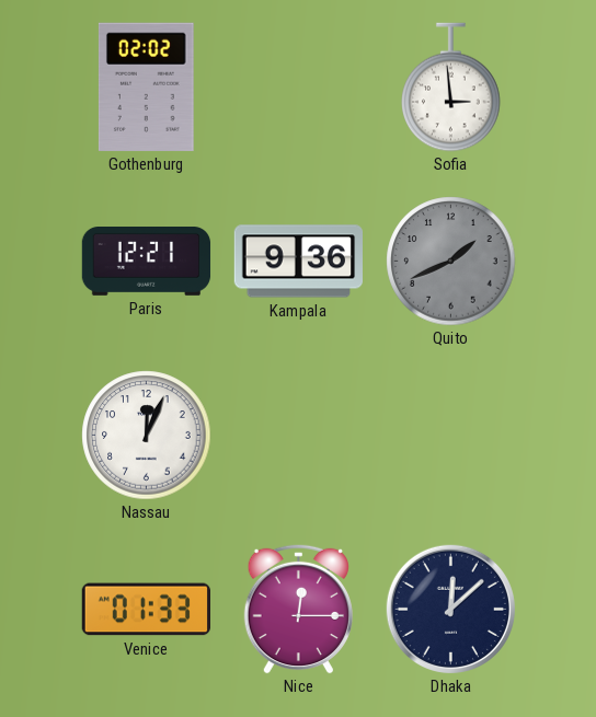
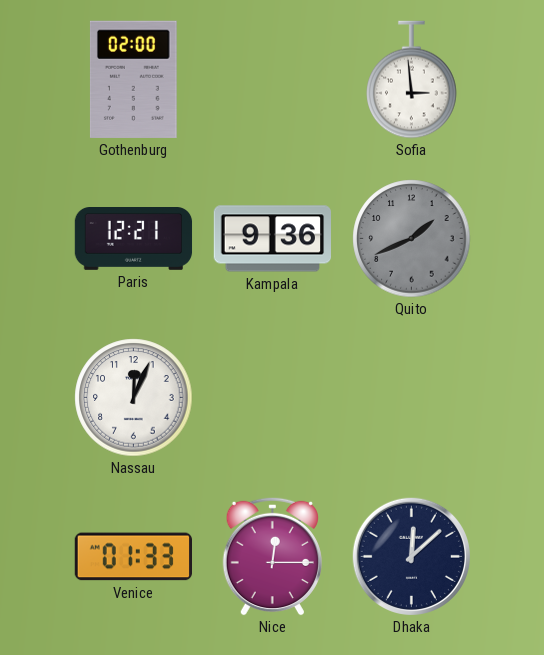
Gothenburg: 02:02 -> 02:00
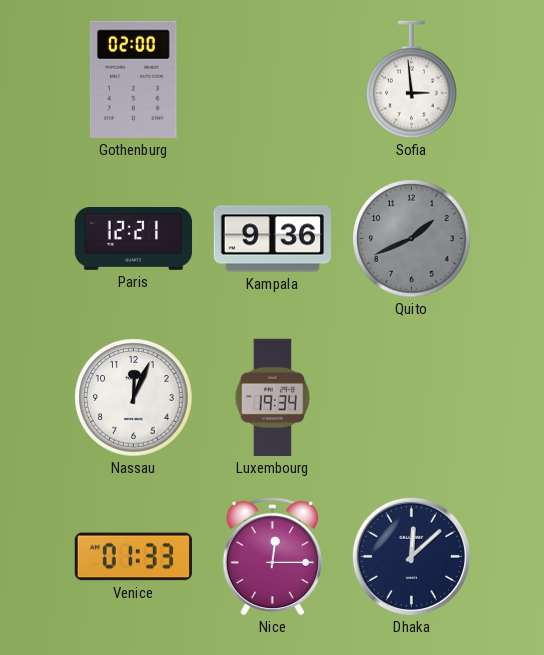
Luxembourg: none -> 19:34
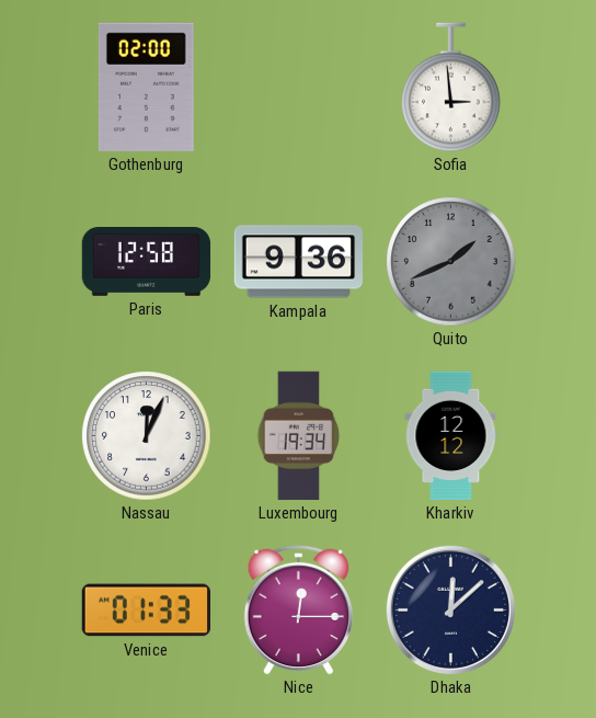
Paris: 12:21 -> 12:58
Kharkiv: none -> 12:12
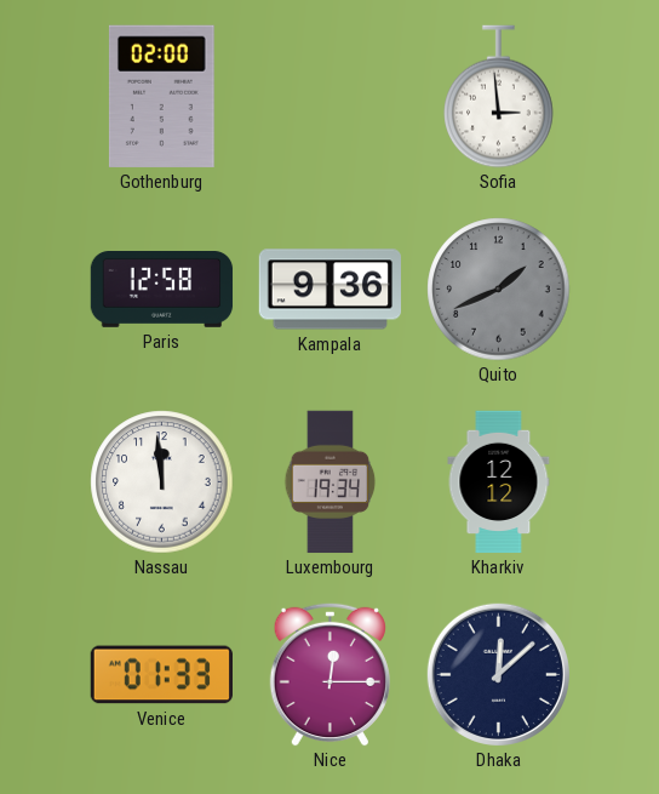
Nassau: 12:04 -> 11:59
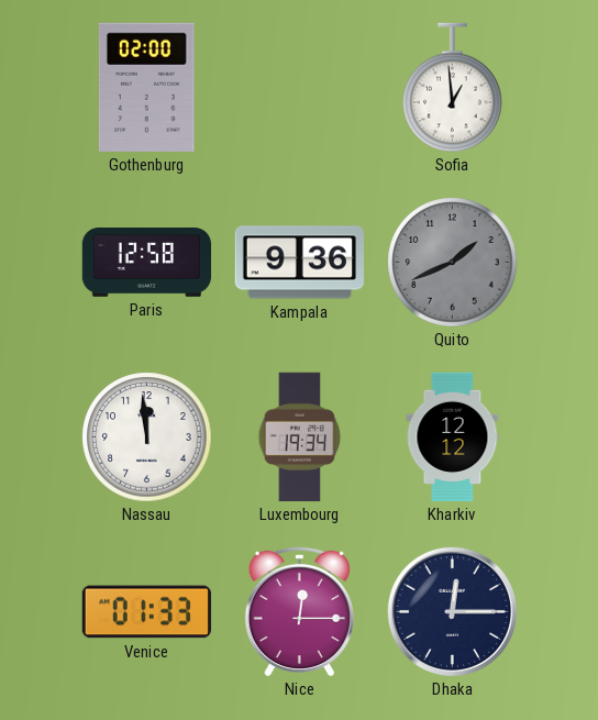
Sofia: 2:59 -> 12:59
Dhaka: 12:08 -> 12:15
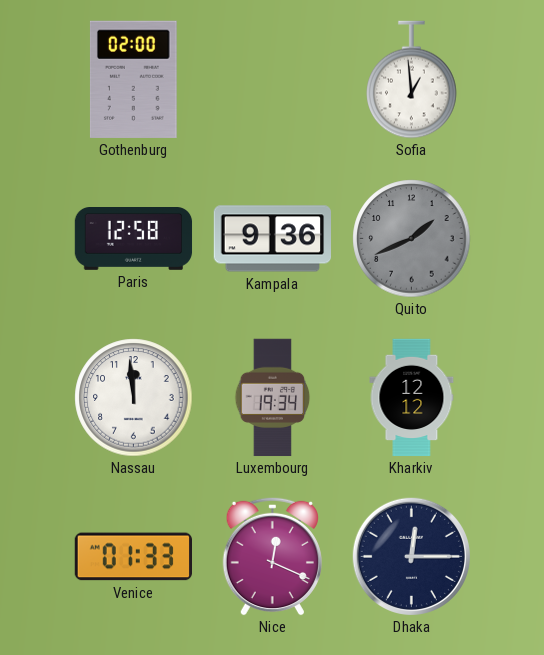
Nice: 12:15 -> 12:19
